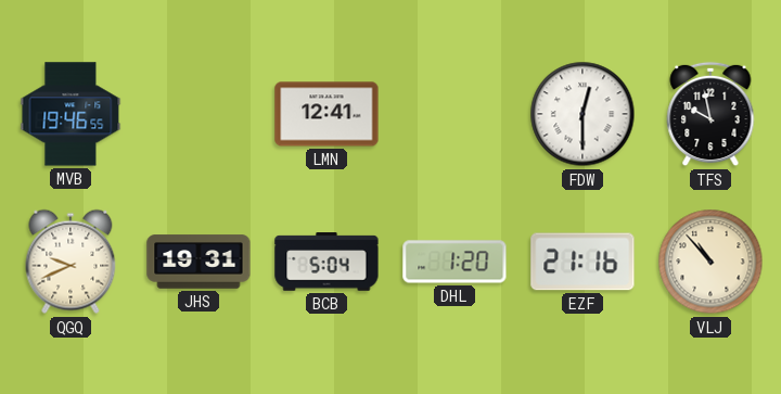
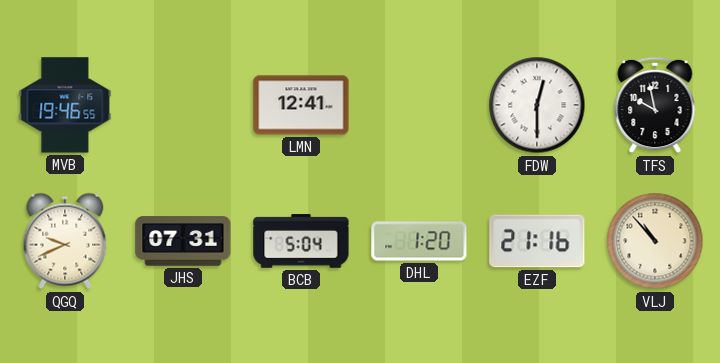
JHS: 19:31 -> 07:31
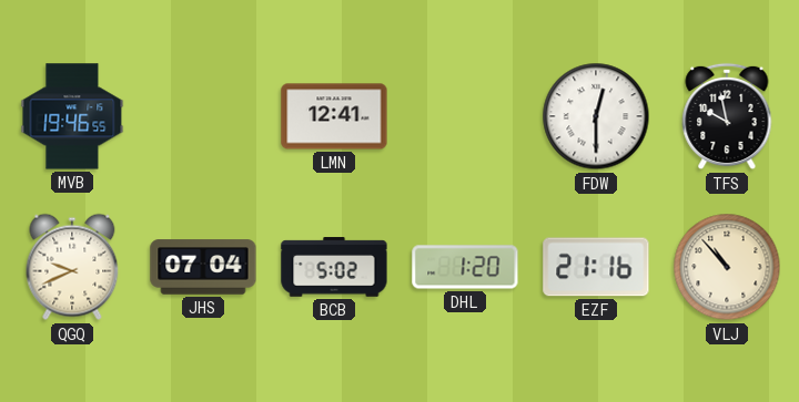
JHS: 07:31 -> 07:04
BCB: 5:04 -> 5:02
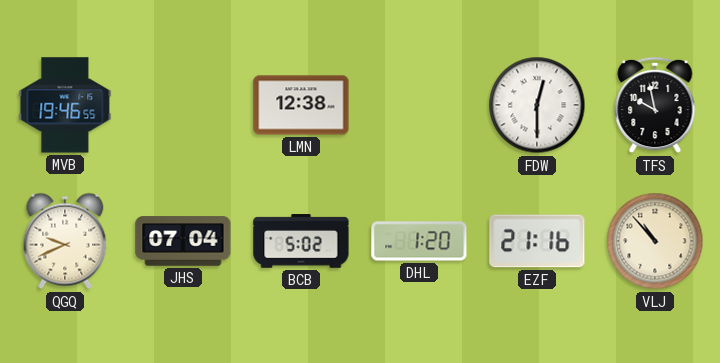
LMN: 12:41 -> 12:38
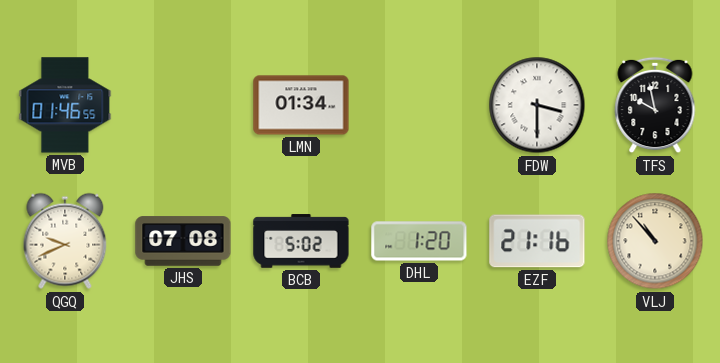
MVB: 19:46 -> 01:46
LMN: 12:38 -> 01:34
FDW: 12:30 -> 3:30
JHS: 07:04 -> 07:08
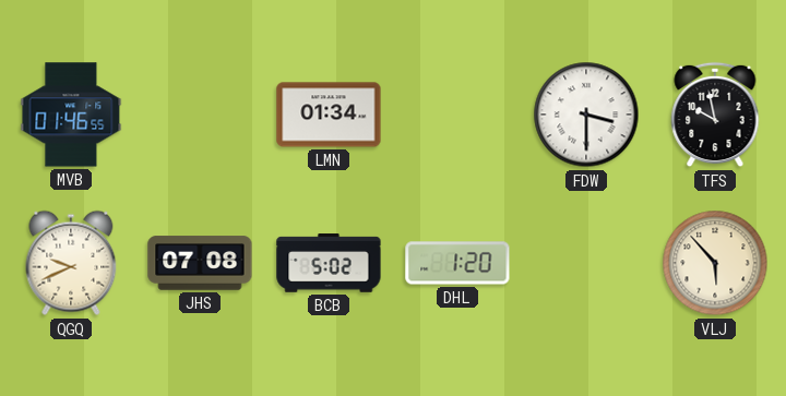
EZF: 21:16 -> none
VLJ: 10:53 -> 5:53
